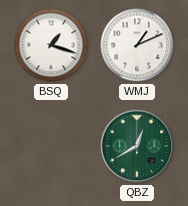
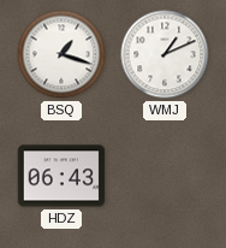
HDZ: none -> 06:43
QBZ: 12:40 -> none
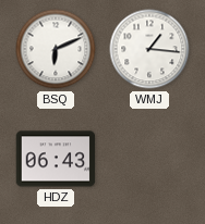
BSQ: 1:18 -> 6:11
WMJ: 1:11 -> 1:16
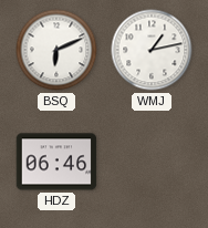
WMJ: 1:16 -> 1:13
HDZ: 06:43 -> 06:46
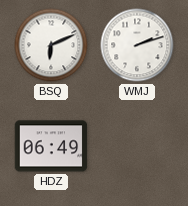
WMJ: 1:13 -> 2:12
HDZ: 06:46 -> 06:49
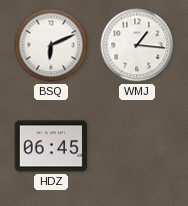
WMJ: 2:12 -> 1:16
HDZ: 06:49 -> 06:45
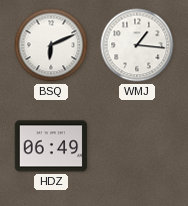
HDZ: 06:45 -> 06:49
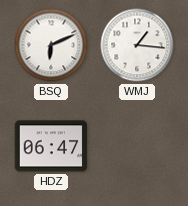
HDZ: 06:49 -> 06:47
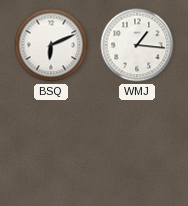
HDZ: 06:47 -> none
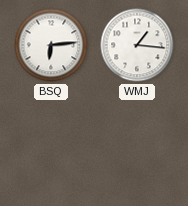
BSQ: 6:11 -> 6:14
